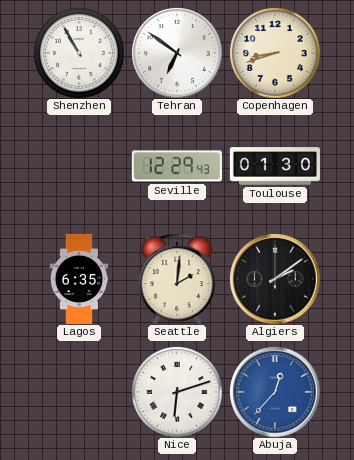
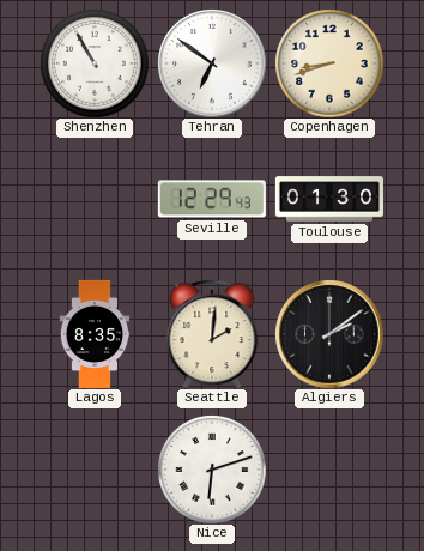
Lagos: 6:35 -> 8:35
Abuja: 12:37 -> none
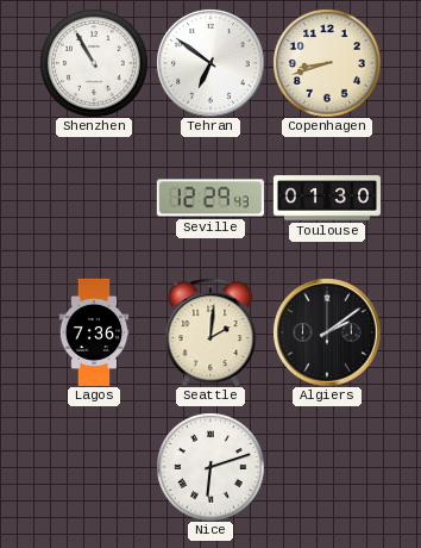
Lagos: 8:35 -> 7:36
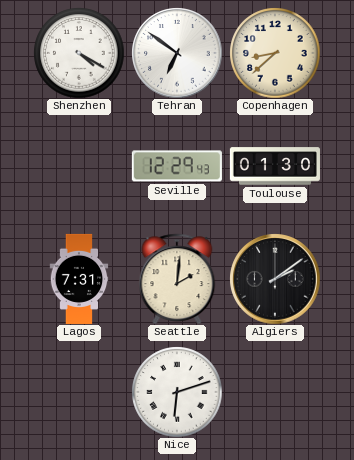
Shenzhen: 10:55 -> 4:20
Copenhagen: 8:42 -> 8:38
Lagos: 7:36 -> 7:31
